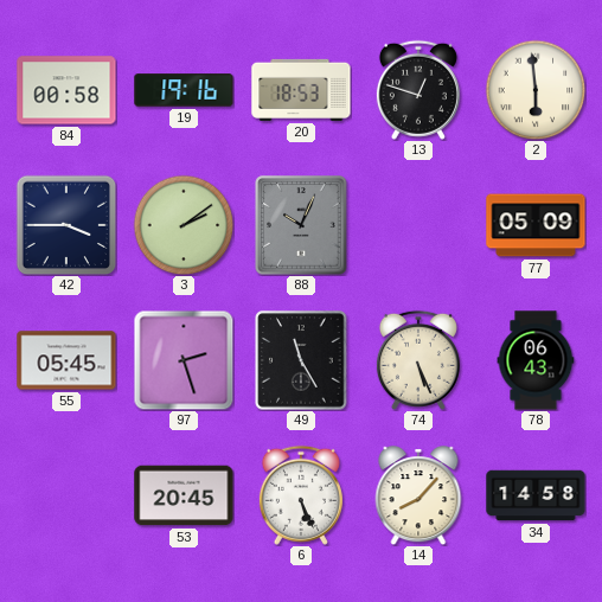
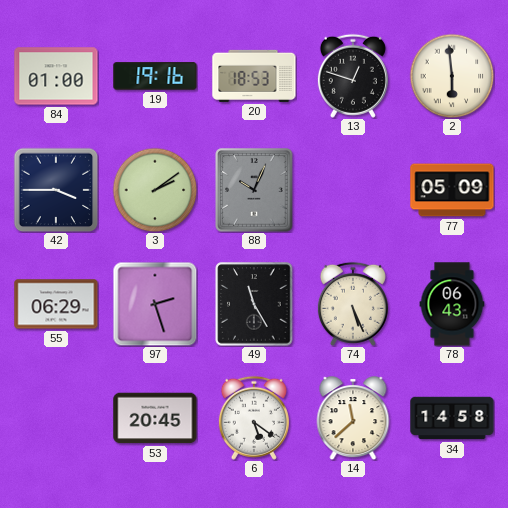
84: 00:58 -> 01:00
55: 05:45 -> 06:29
6: 5:26 -> 5:21
14: 8:07 -> 11:38
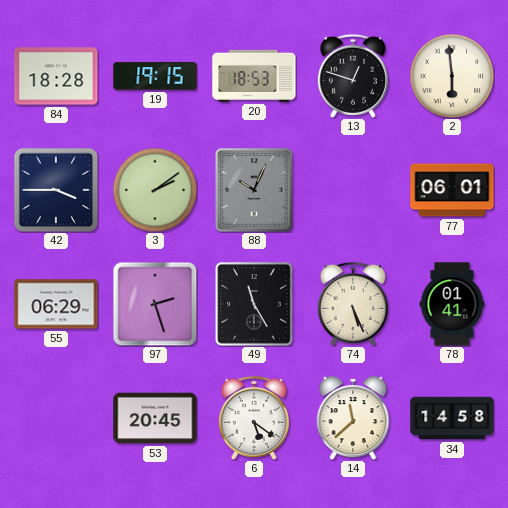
84: 01:00 -> 18:28
19: 19:16 -> 19:15
77: 05:09 -> 06:01
78: 06:43 -> 01:41
